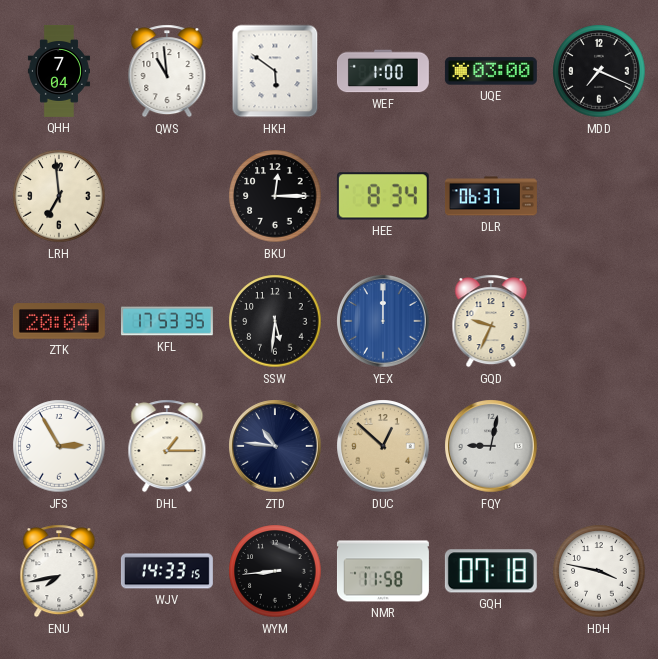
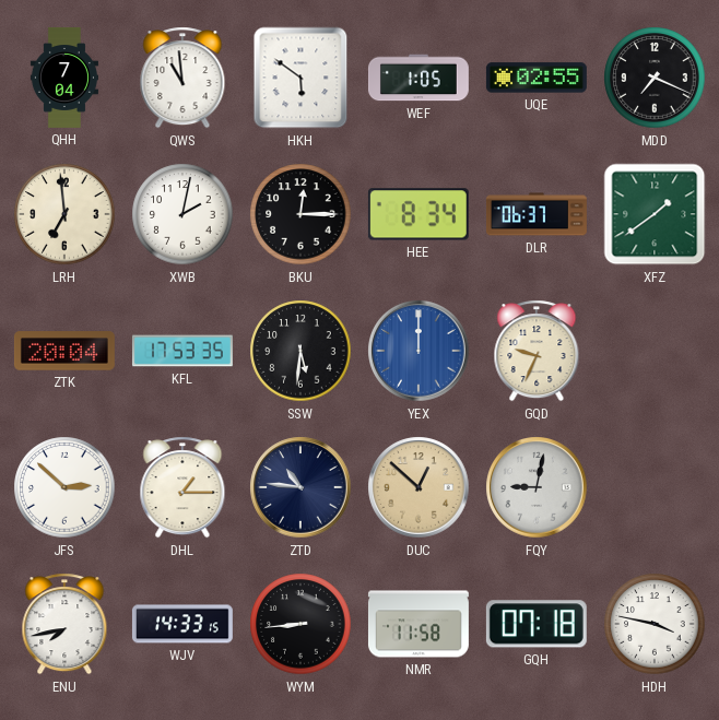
WEF: 1:00 -> 1:05
UQE: 03:00 -> 02:55
XWB: none -> 2:02
XFZ: none -> 1:39
JFS: 2:55 -> 2:52
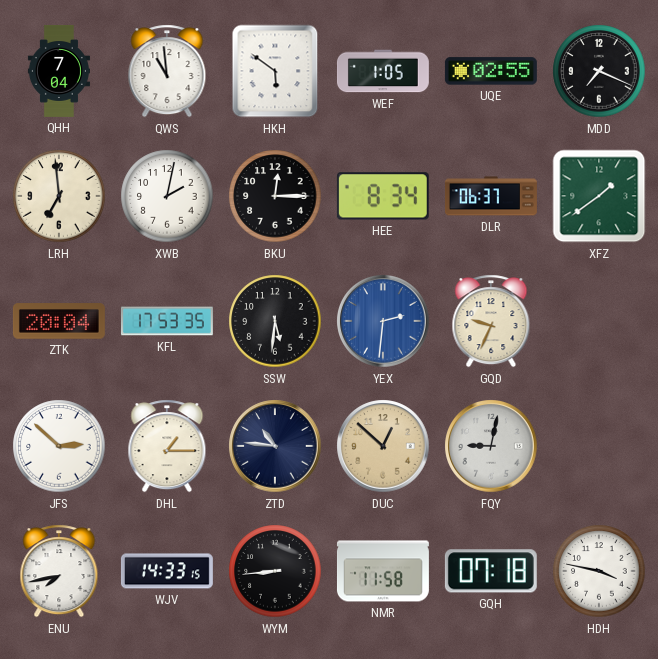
YEX: 12:00 -> 2:31
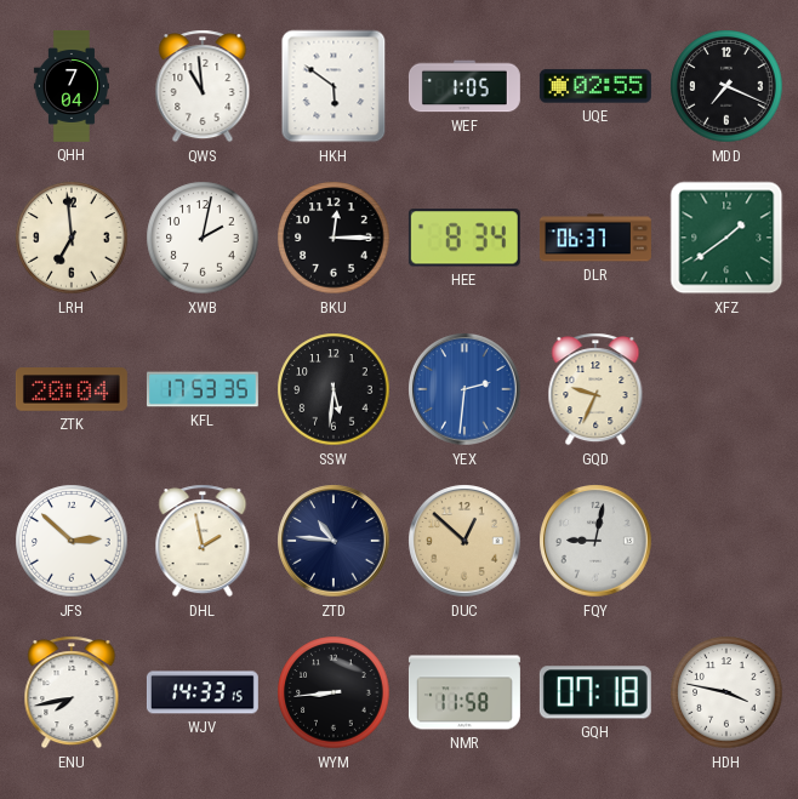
DHL: 1:15 -> 1:58
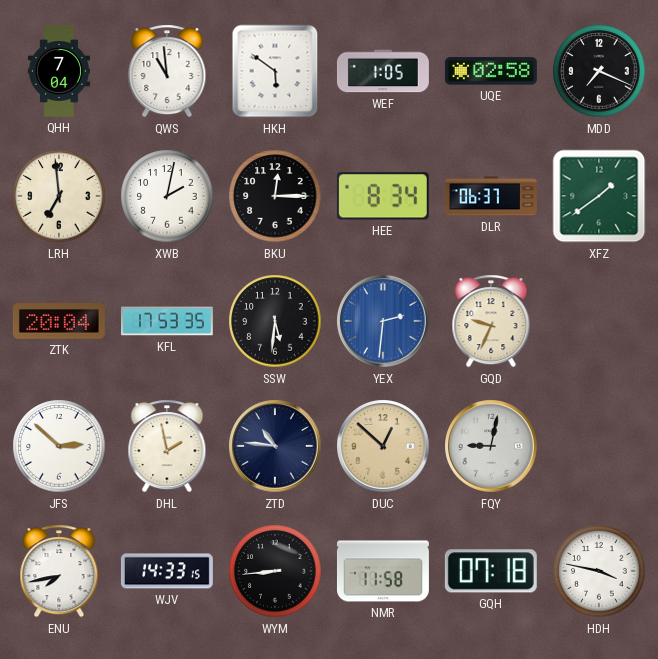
UQE: 02:55 -> 02:58
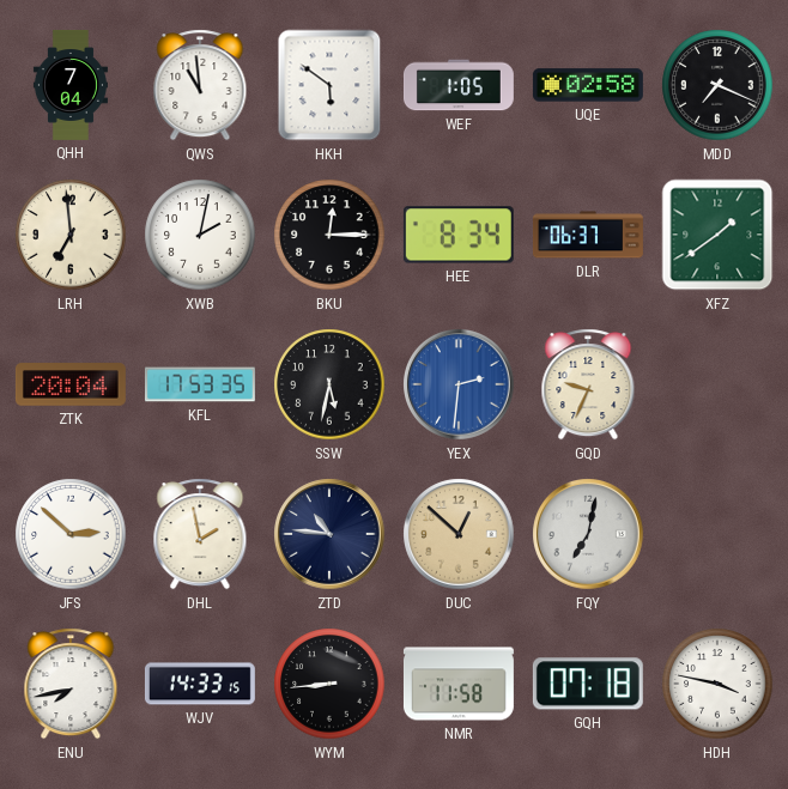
SSW: 5:31 -> 5:32
FQY: 9:02 -> 7:02
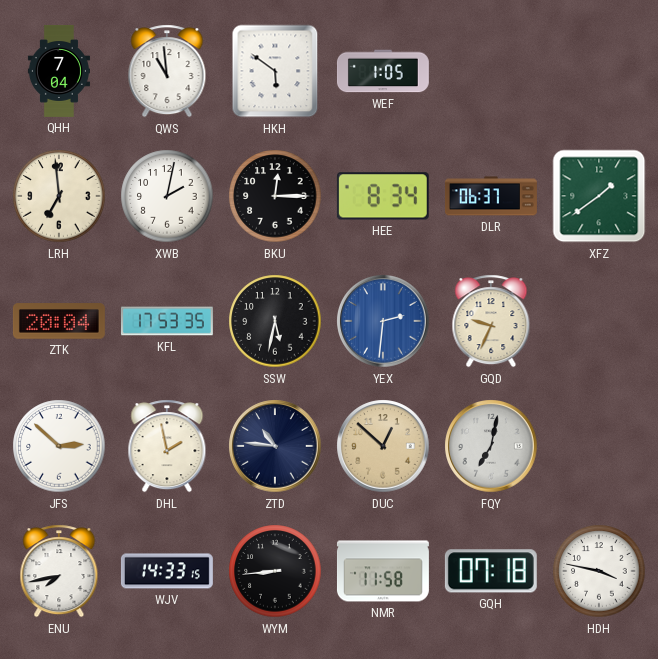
UQE: 02:58 -> none
MDD: 7:19 -> none
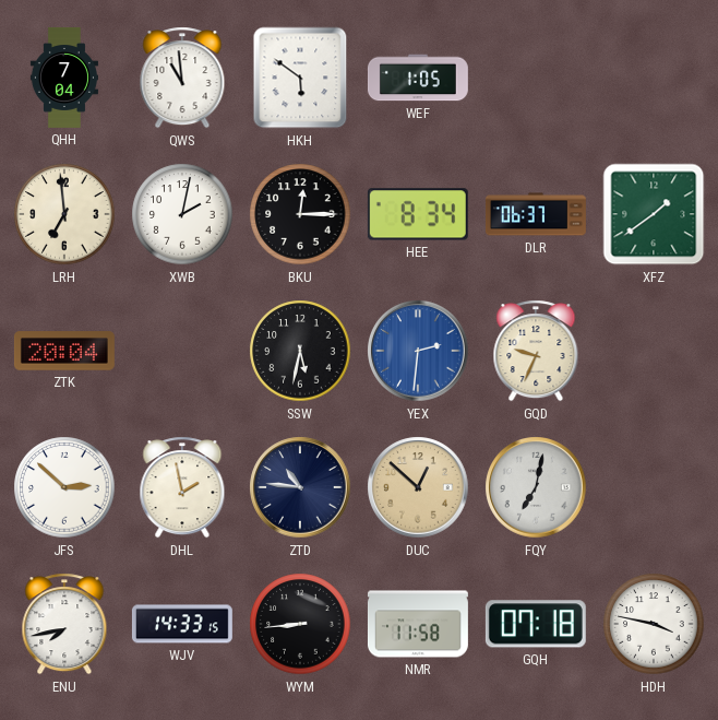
KFL: 17:53 -> none
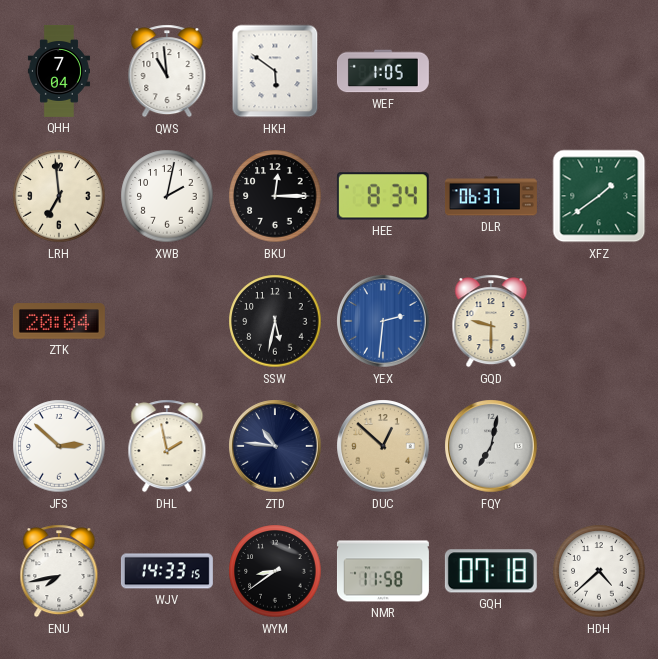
GQD: 9:34 -> 9:30
WYM: 8:44 -> 8:39
HDH: 3:47 -> 4:38
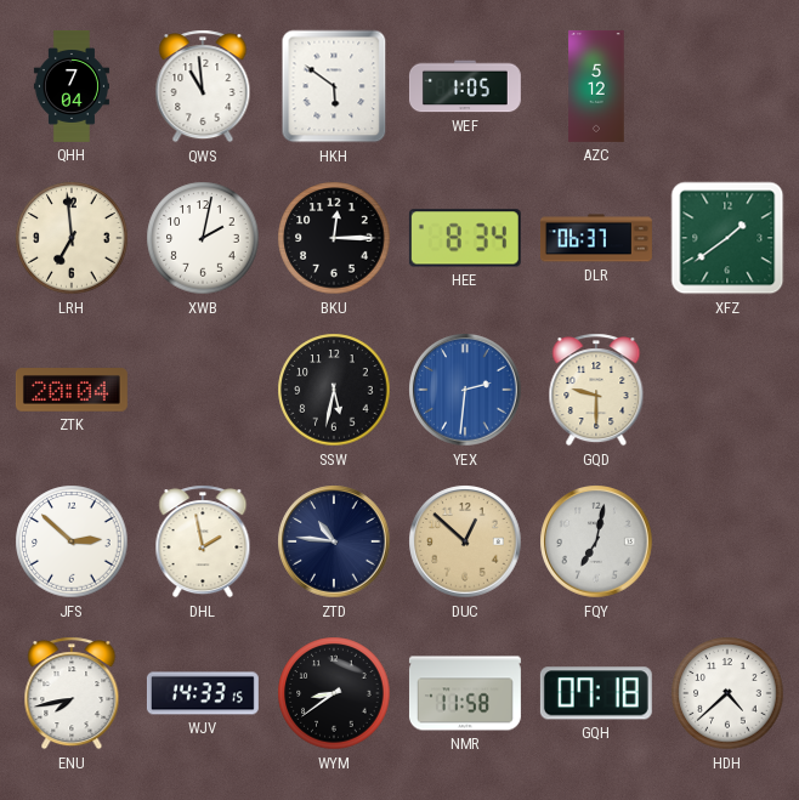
AZC: none -> 5:12
